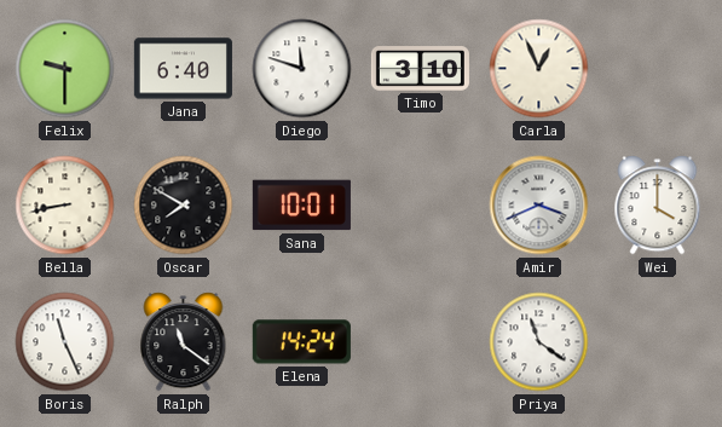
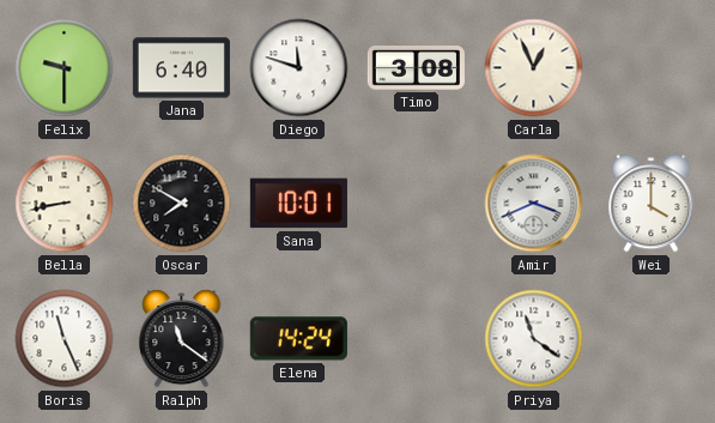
Timo: 3:10 -> 3:08
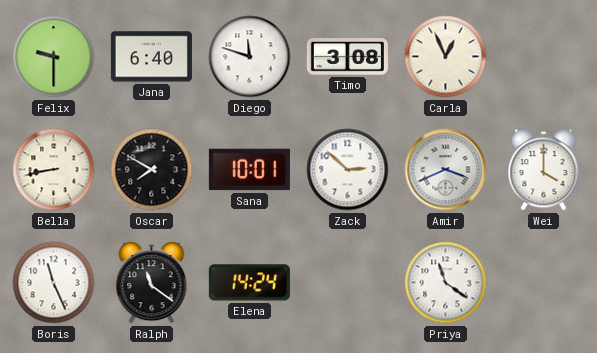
Zack: none -> 2:52
